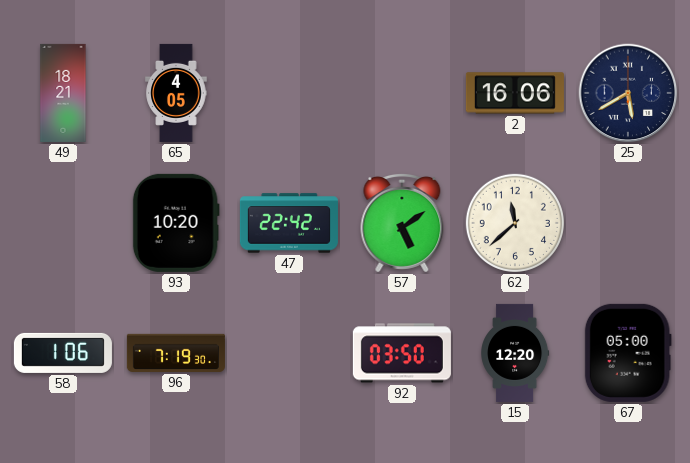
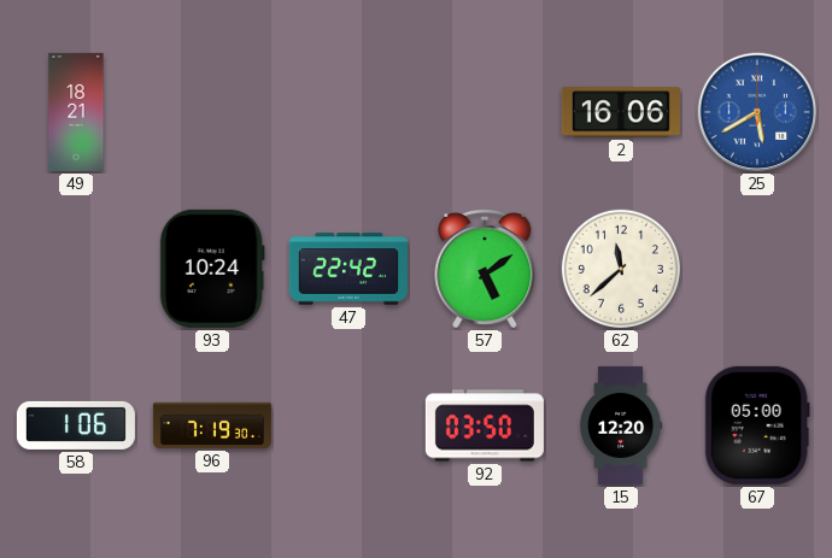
65: 4:05 -> none
25 dial: navy -> blue
93: 10:20 -> 10:24
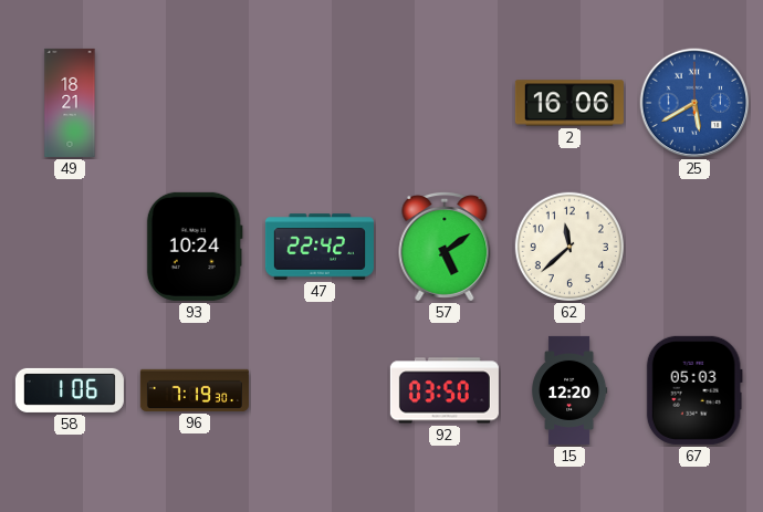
67: 05:00 -> 05:03
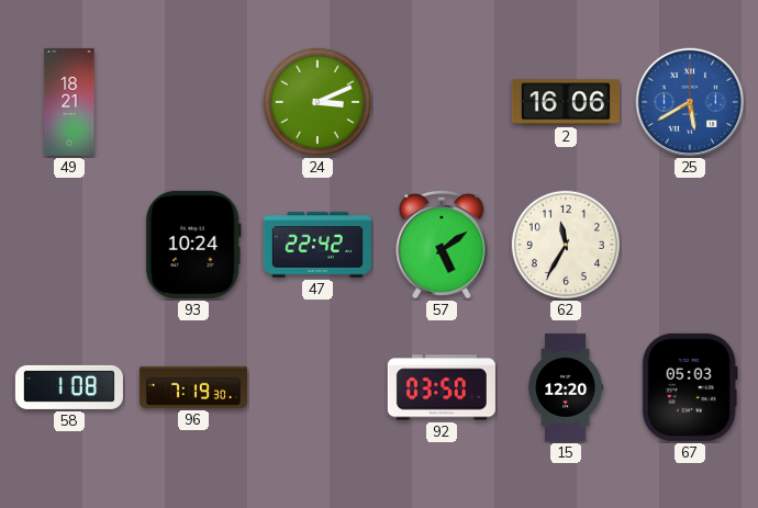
24: none -> 3:11
62: 11:38 -> 11:35
58: 1:06 -> 1:08
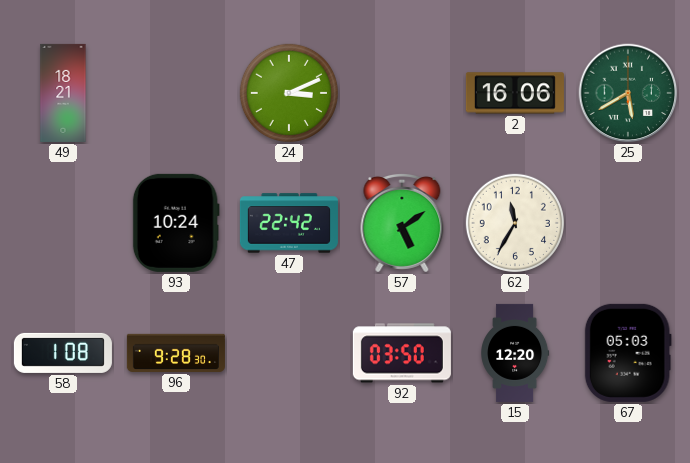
25 dial: blue -> green
96: 7:19 -> 9:28
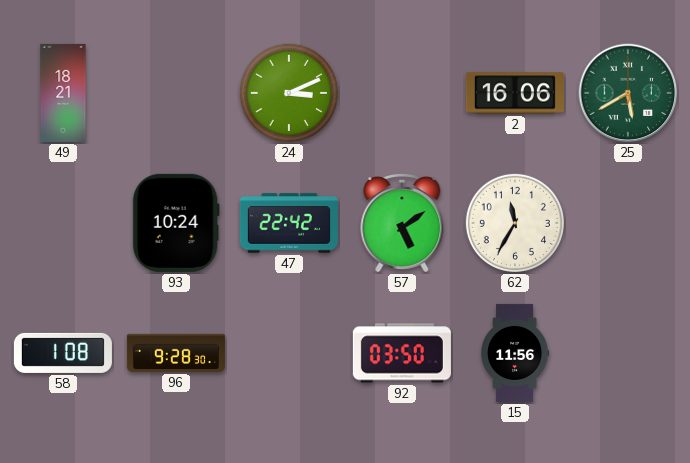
15: 12:20 -> 11:56
67: 05:03 -> none
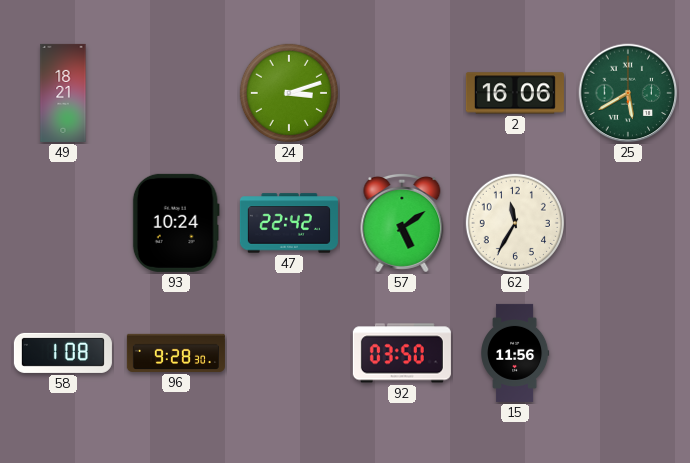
24: 3:11 -> 3:12
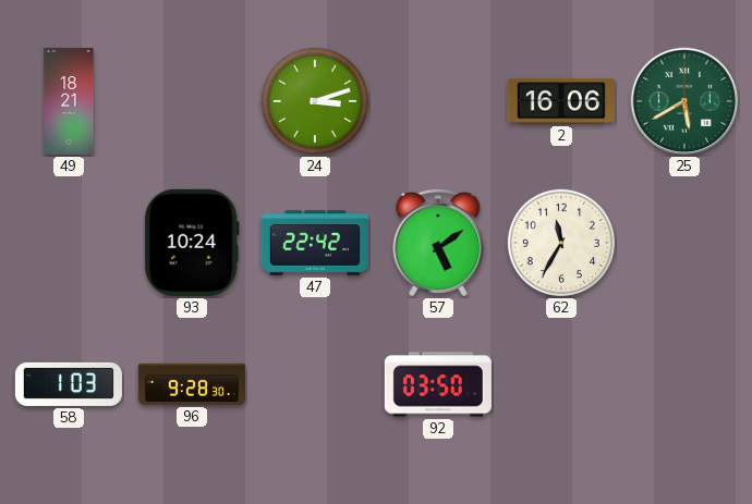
58: 1:08 -> 1:03
15: 11:56 -> none
